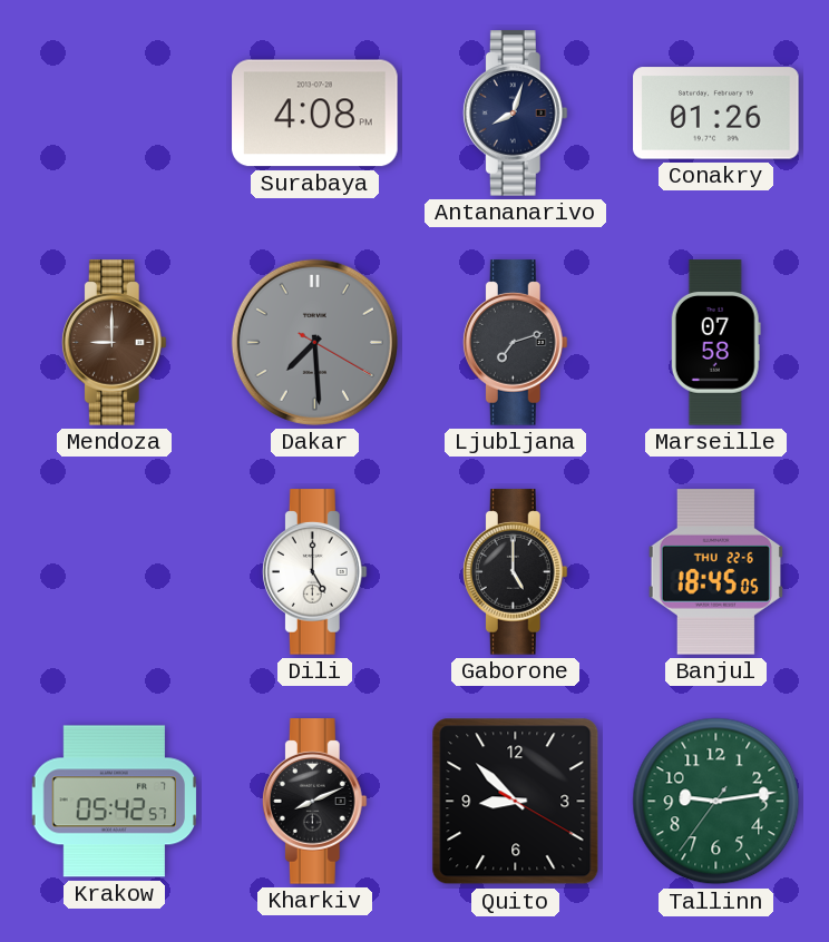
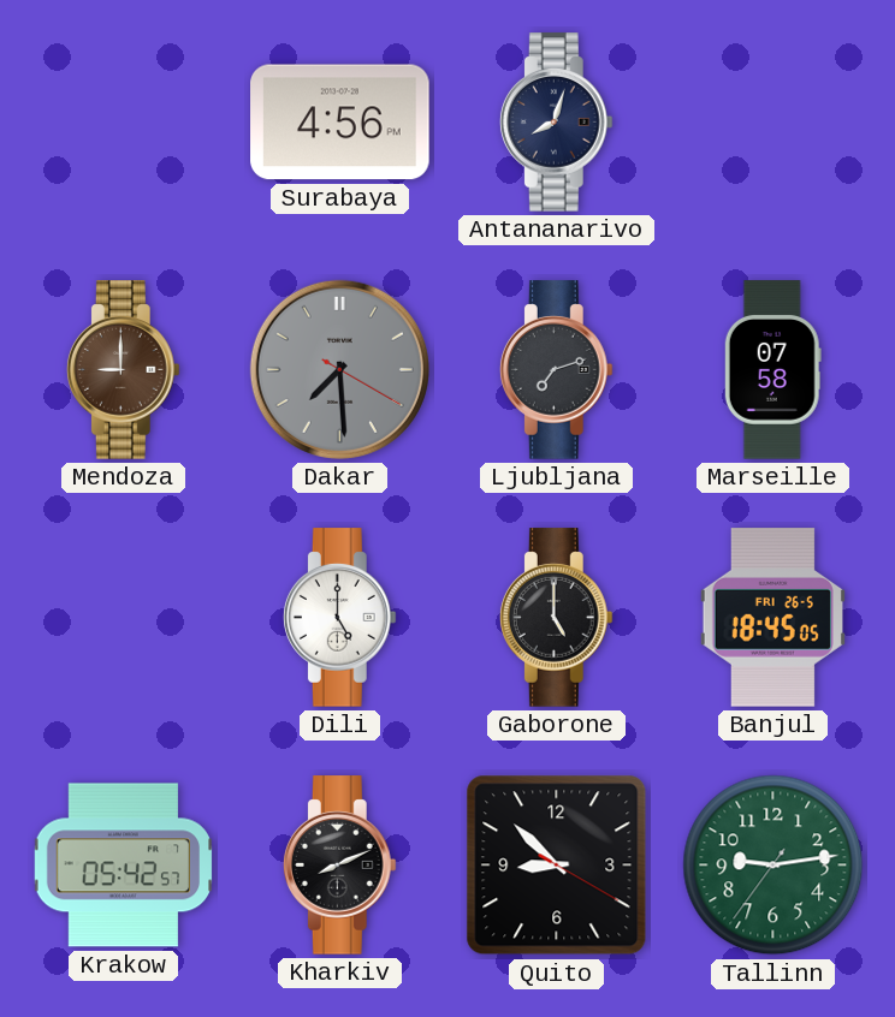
Surabaya: 4:08 -> 4:56
Conakry: 01:26 -> none
Banjul date: THU 22-6 -> FRI 26-5
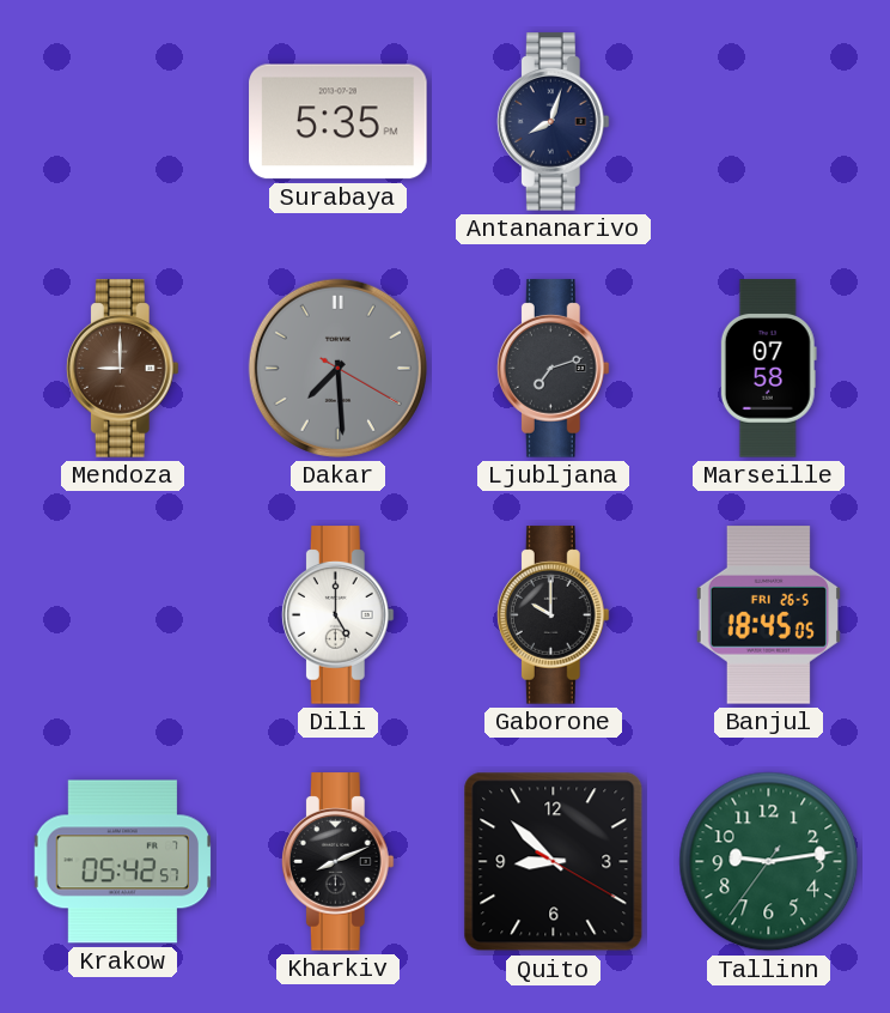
Surabaya: 4:56 -> 5:35
Gaborone: 5:00 -> 10:00
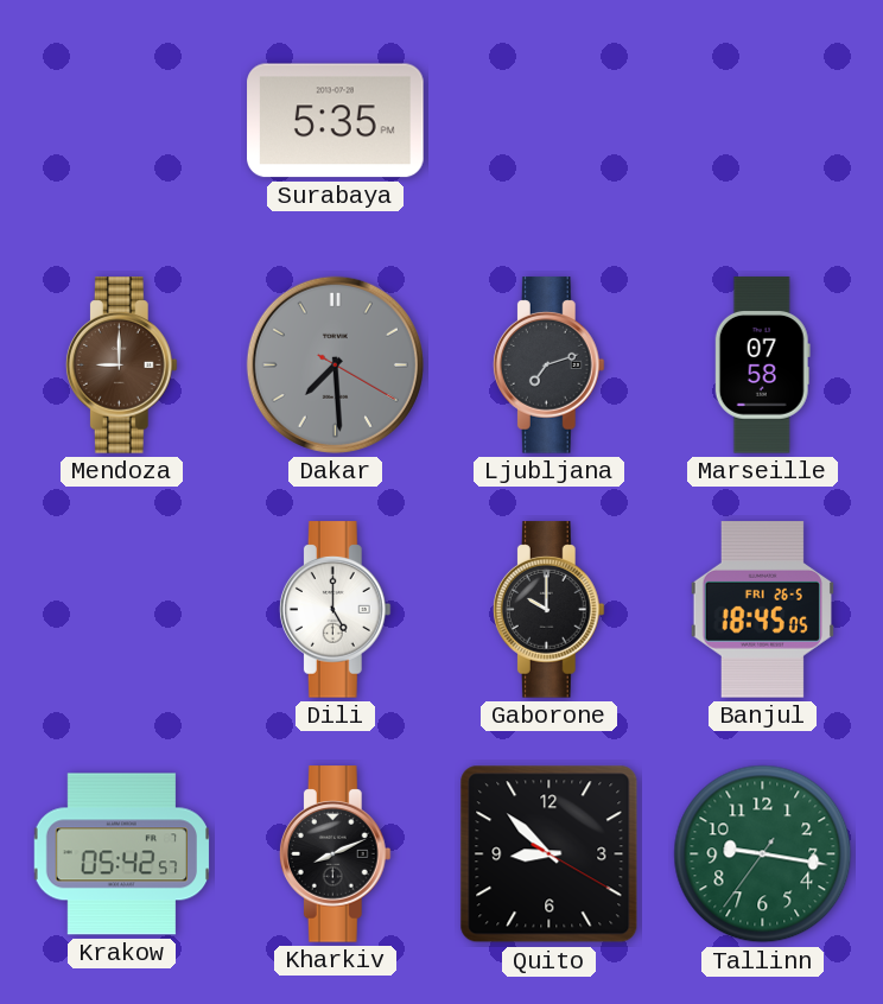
Antananarivo: 8:03 -> none
Tallinn: 9:13 -> 9:16
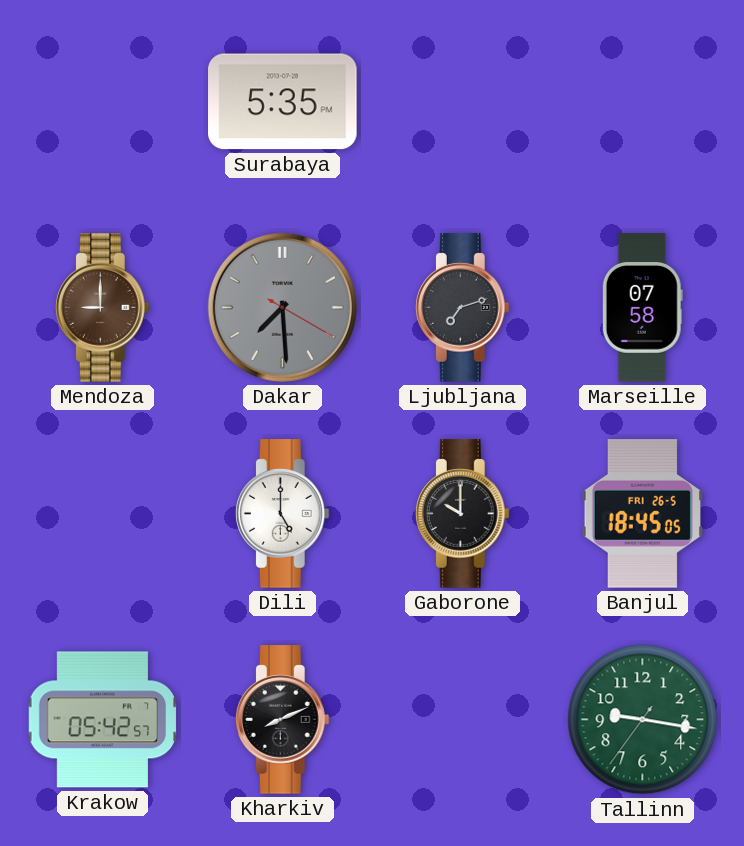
Quito: 8:52 -> none
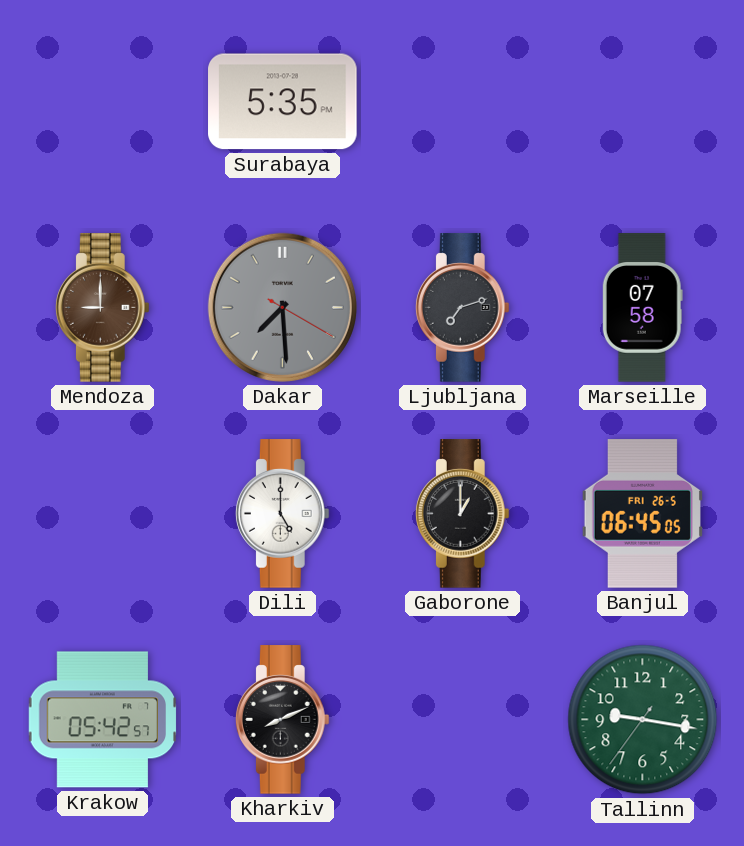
Gaborone: 10:00 -> 1:00
Banjul: 18:45 -> 06:45
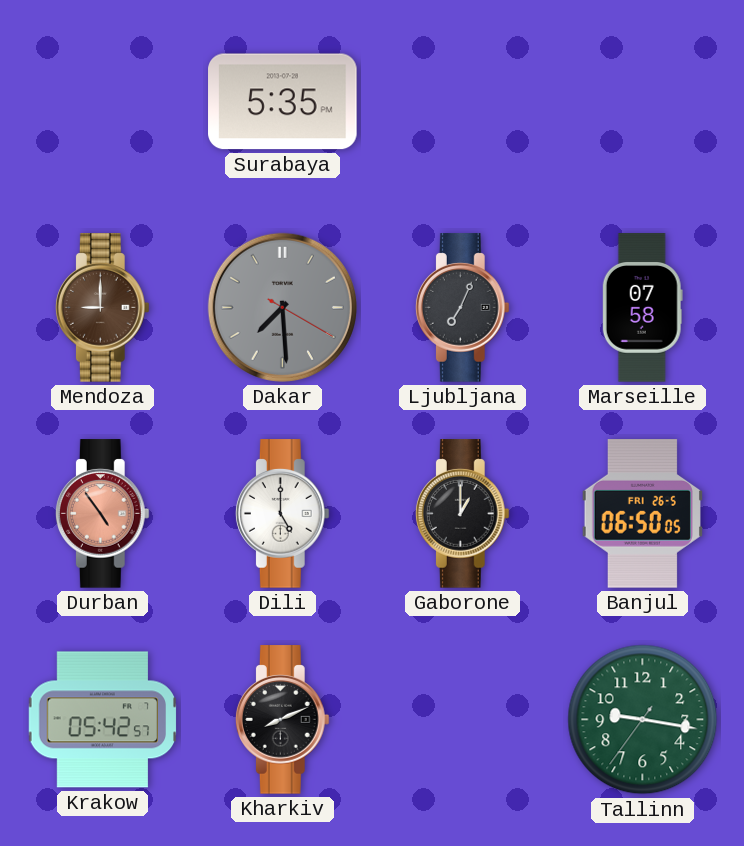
Ljubljana: 7:12 -> 7:04
Durban: none -> 4:54
Banjul: 06:45 -> 06:50
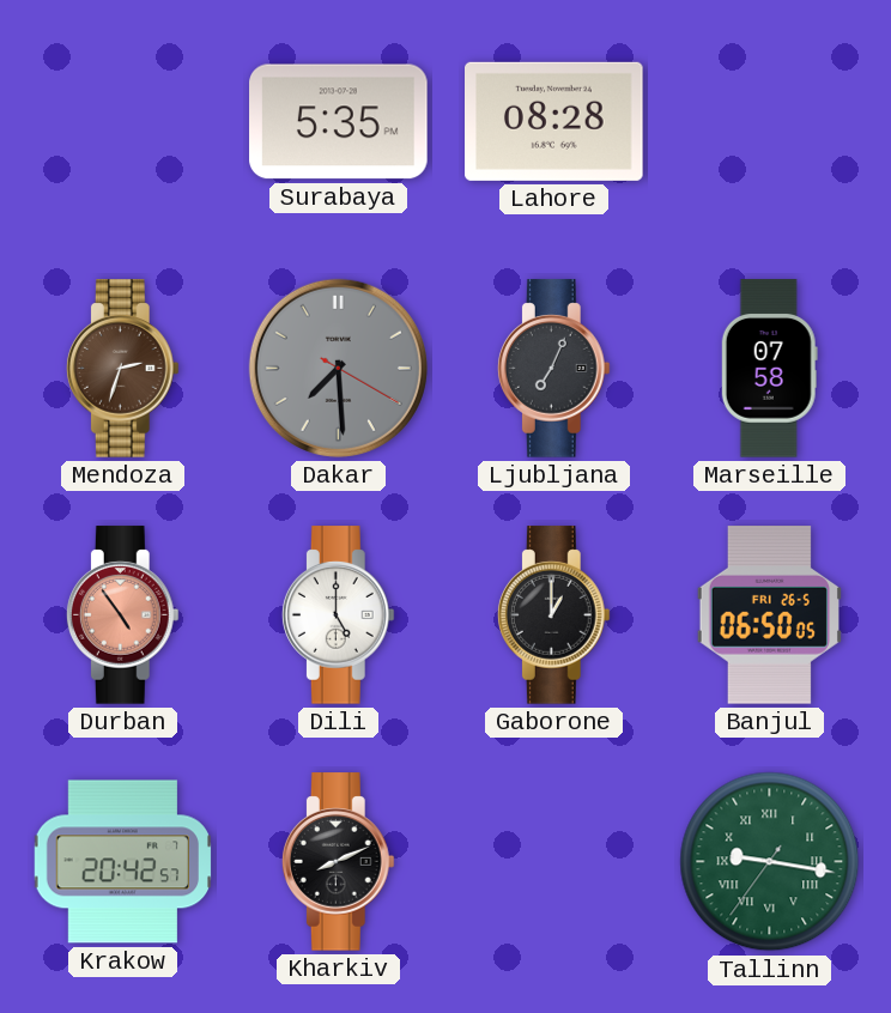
Lahore: none -> 08:28
Mendoza: 9:00 -> 2:33
Krakow: 05:42 -> 20:42
Tallinn numerals: Arabic -> Roman
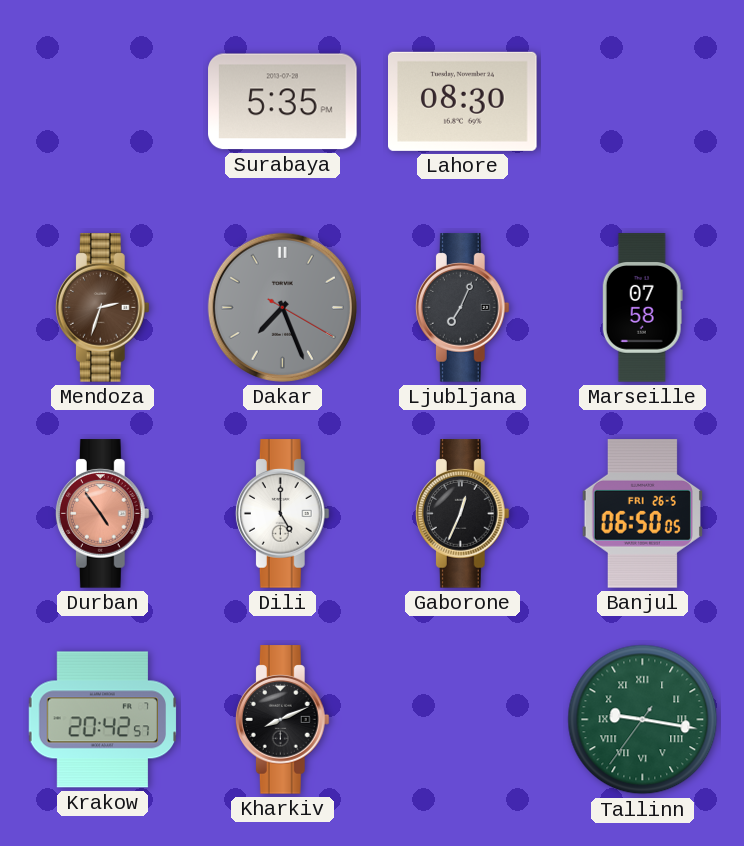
Lahore: 08:28 -> 08:30
Dakar: 7:29 -> 7:26
Gaborone: 1:00 -> 12:34
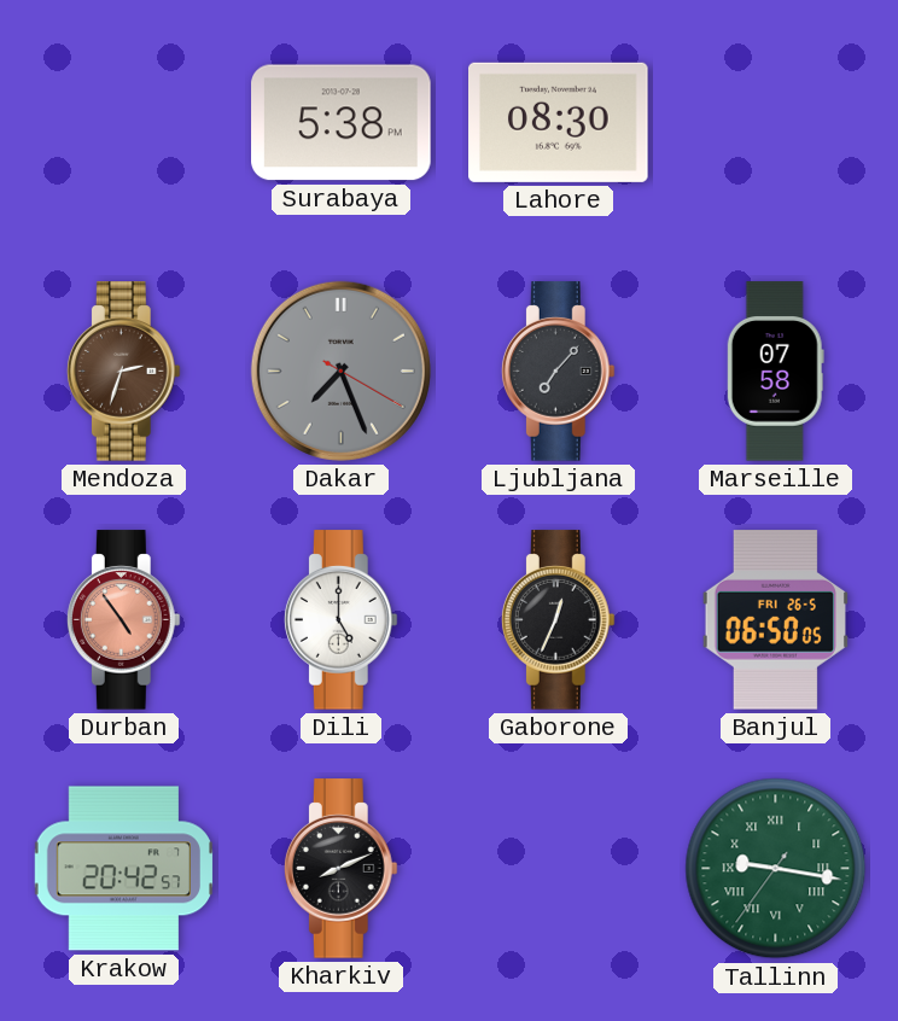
Surabaya: 5:35 -> 5:38
Ljubljana: 7:04 -> 7:07
